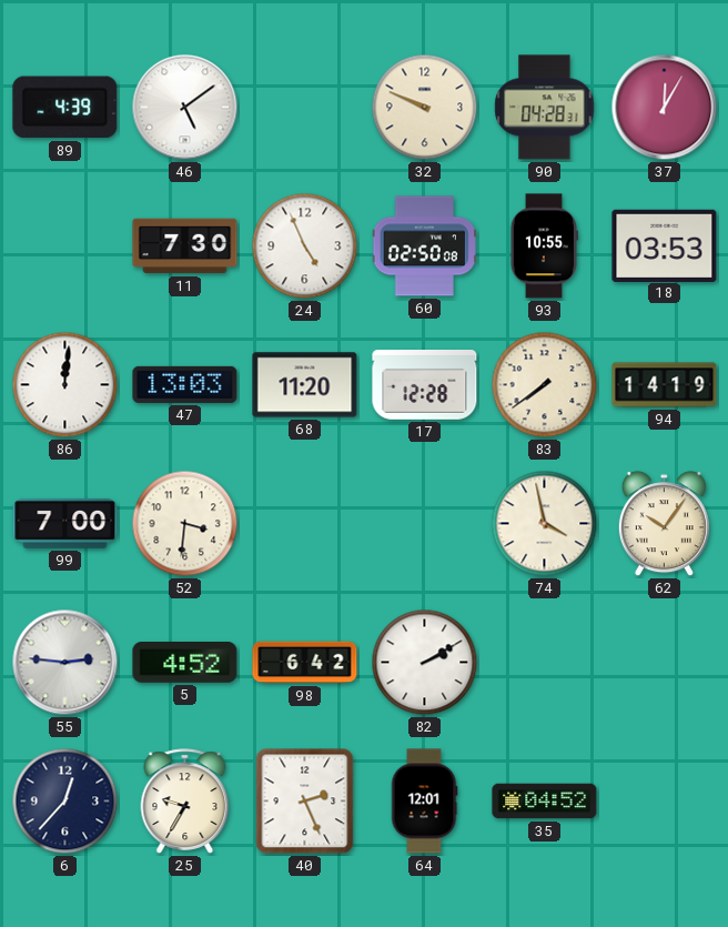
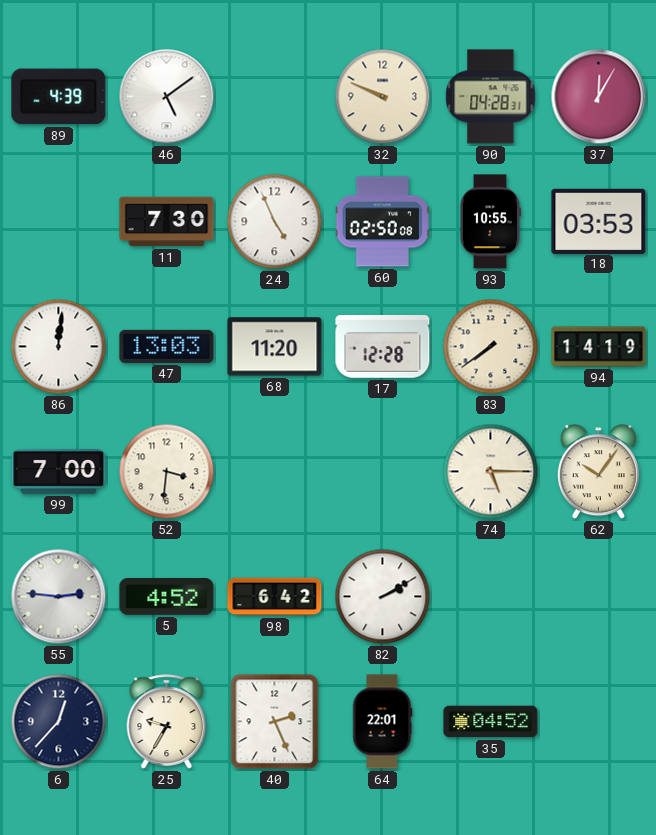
74: 3:58 -> 5:15
64: 12:01 -> 22:01
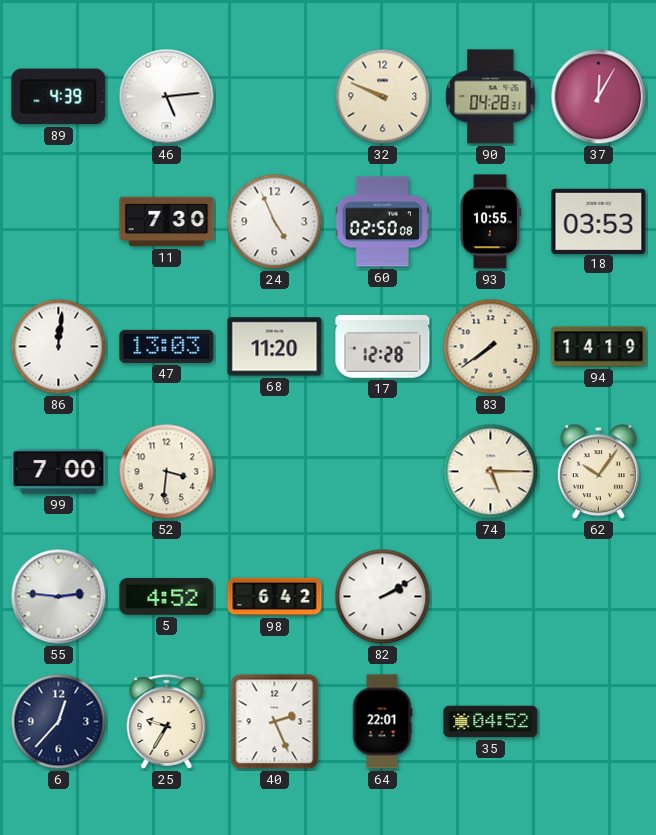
46: 5:09 -> 5:14
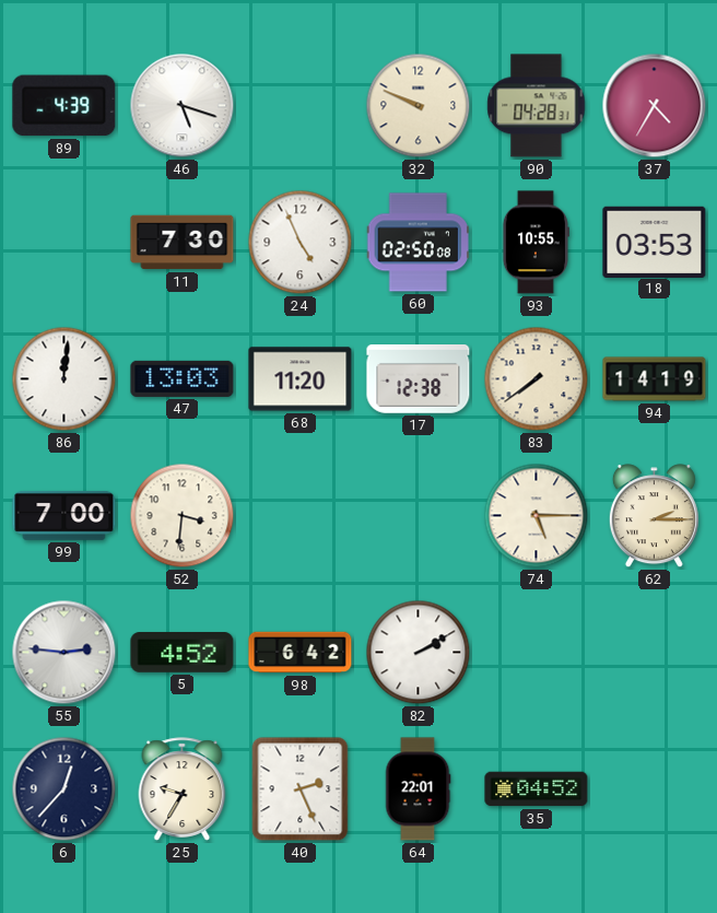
46: 5:14 -> 5:18
37: 12:05 -> 4:35
17: 12:28 -> 12:38
62: 10:06 -> 2:15
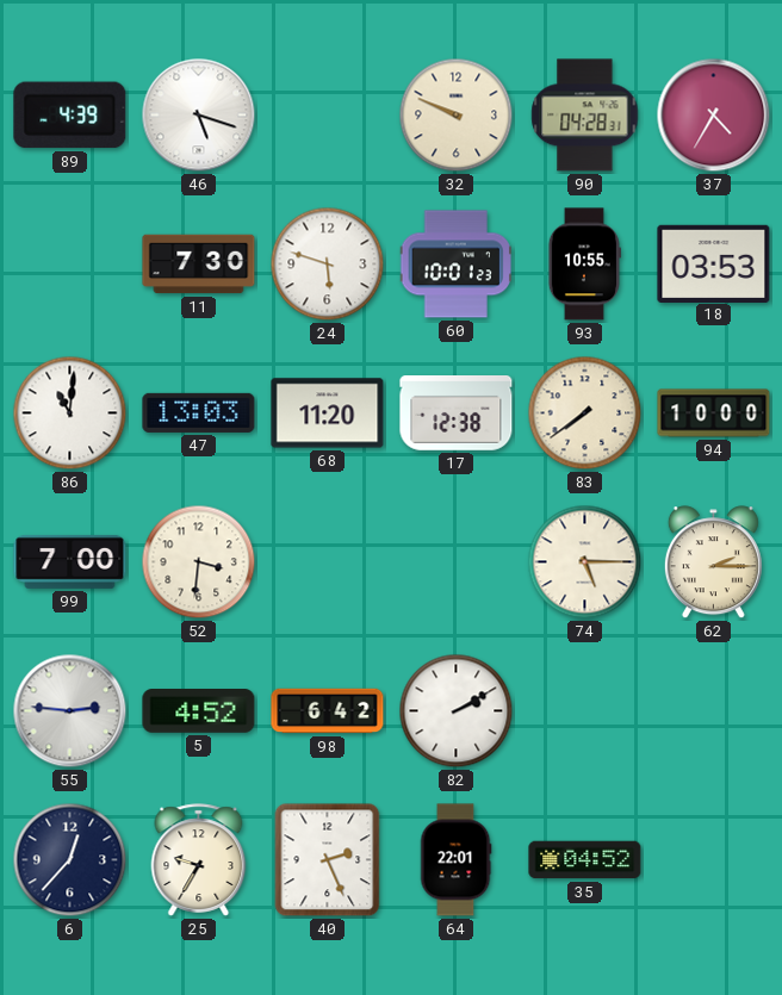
24: 4:56 -> 5:48
60: 02:50 -> 10:01
86: 12:01 -> 11:01
94: 14:19 -> 10:00
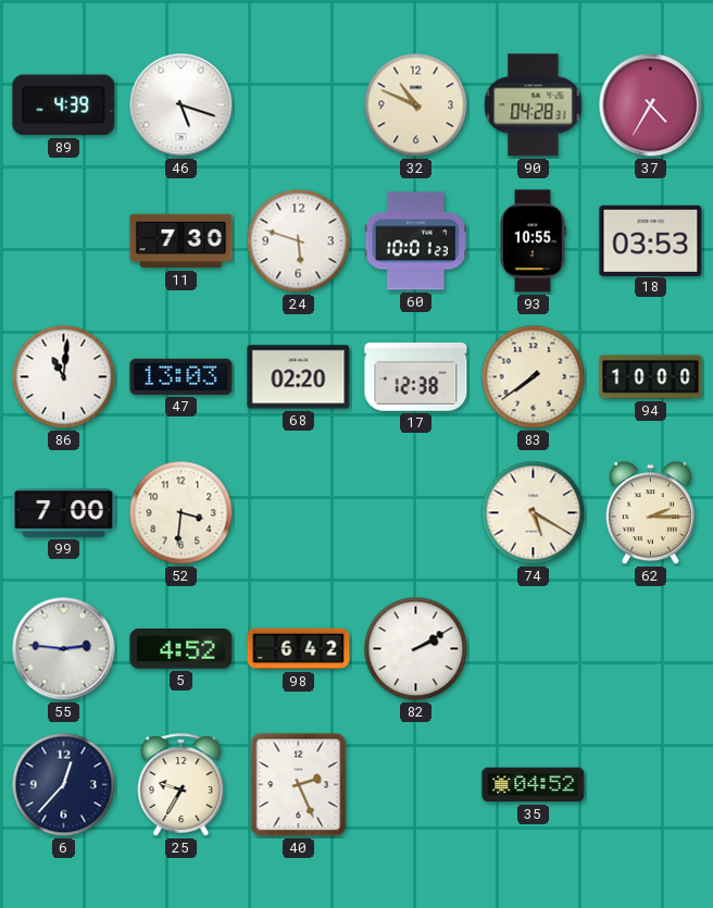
32: 9:49 -> 10:49
68: 11:20 -> 02:20
74: 5:15 -> 5:20
64: 22:01 -> none
